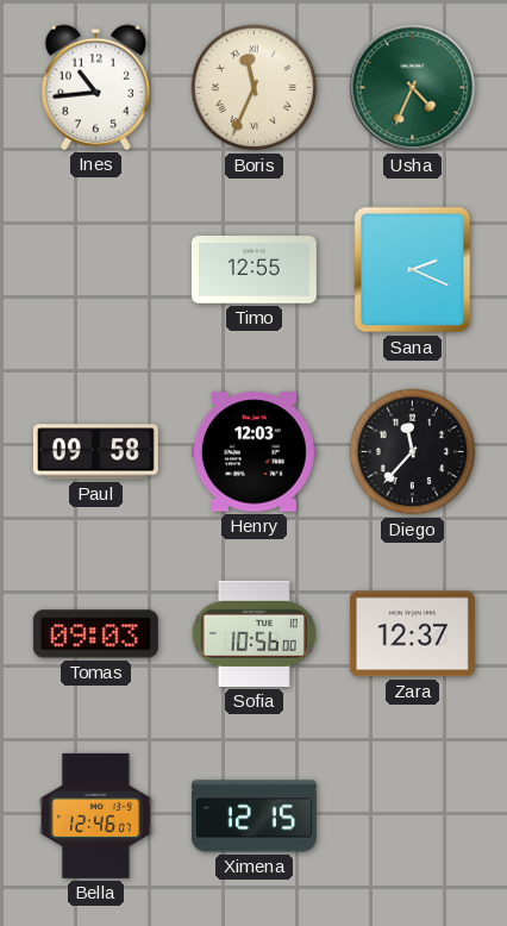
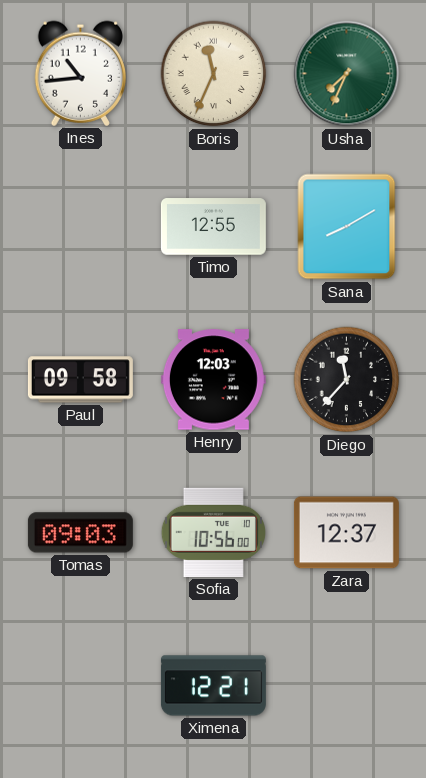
Usha: 4:34 -> 7:34
Sana: 2:19 -> 8:10
Bella: 12:46 -> none
Ximena: 12:15 -> 12:21
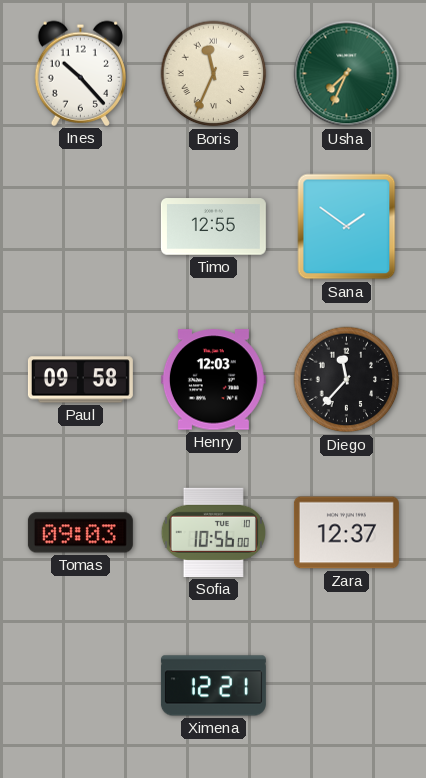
Ines: 10:44 -> 10:23
Sana: 8:10 -> 1:51
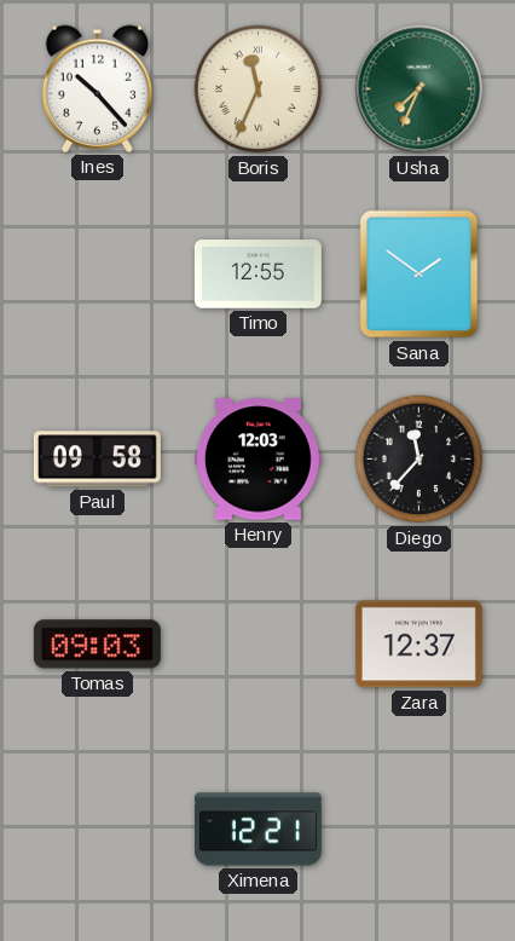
Sofia: 10:56 -> none
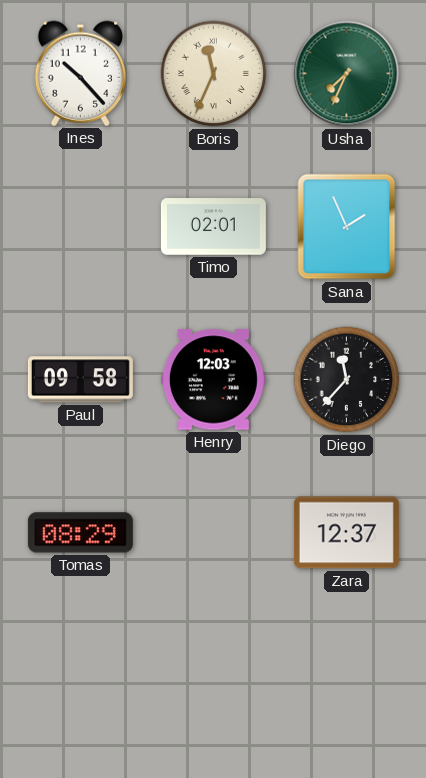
Timo: 12:55 -> 02:01
Sana: 1:51 -> 1:56
Tomas: 09:03 -> 08:29
Ximena: 12:21 -> none
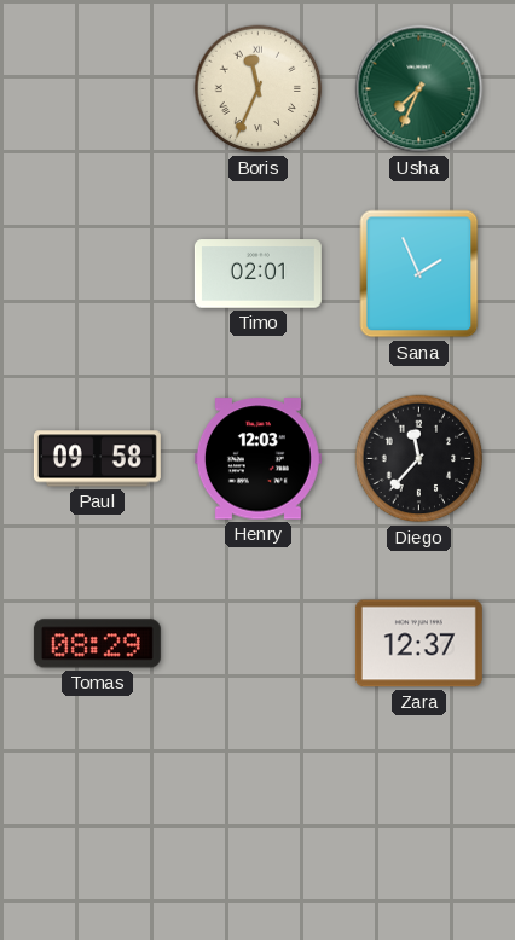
Ines: 10:23 -> none
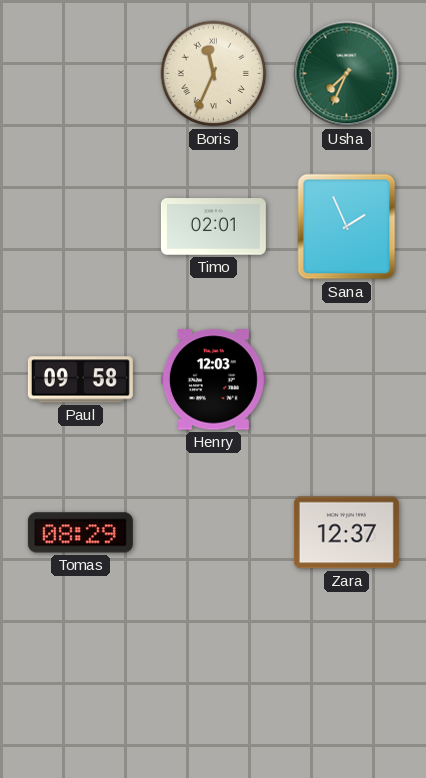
Diego: 11:37 -> none
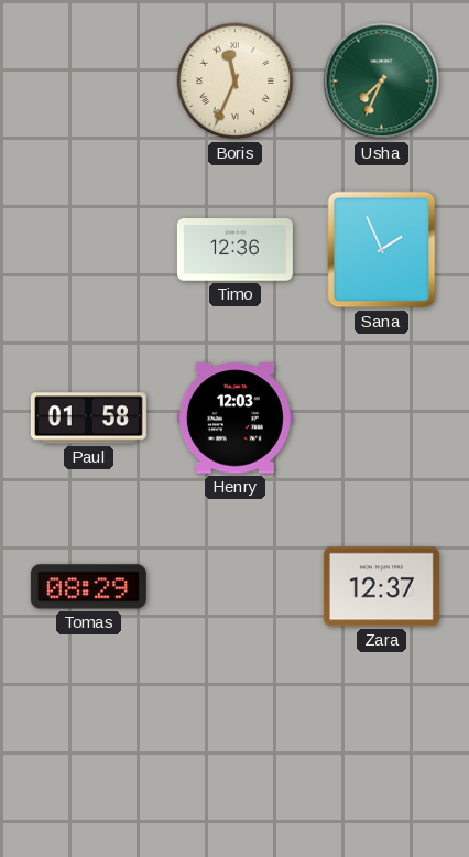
Timo: 02:01 -> 12:36
Paul: 09:58 -> 01:58
